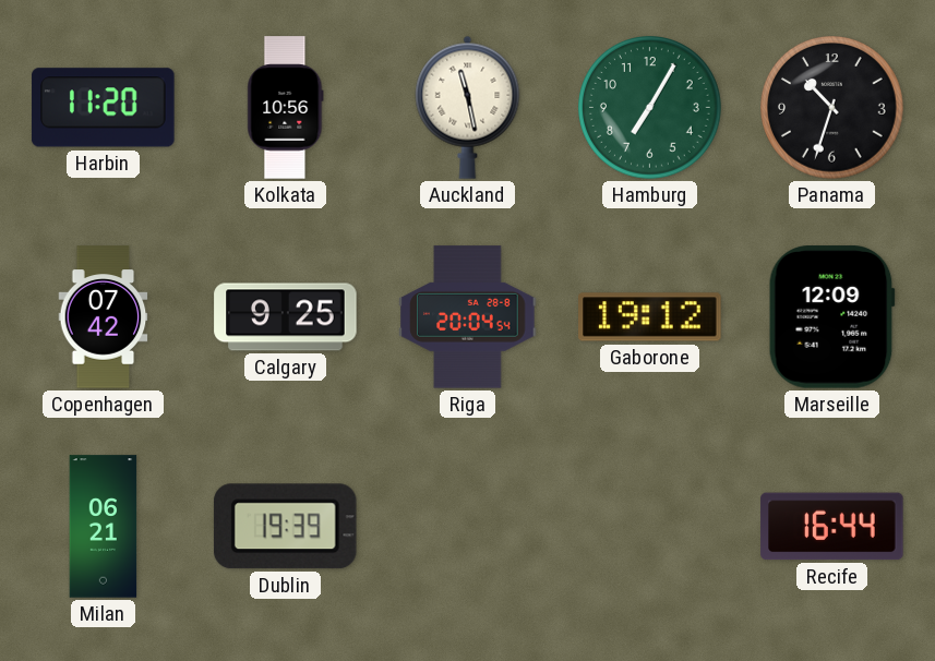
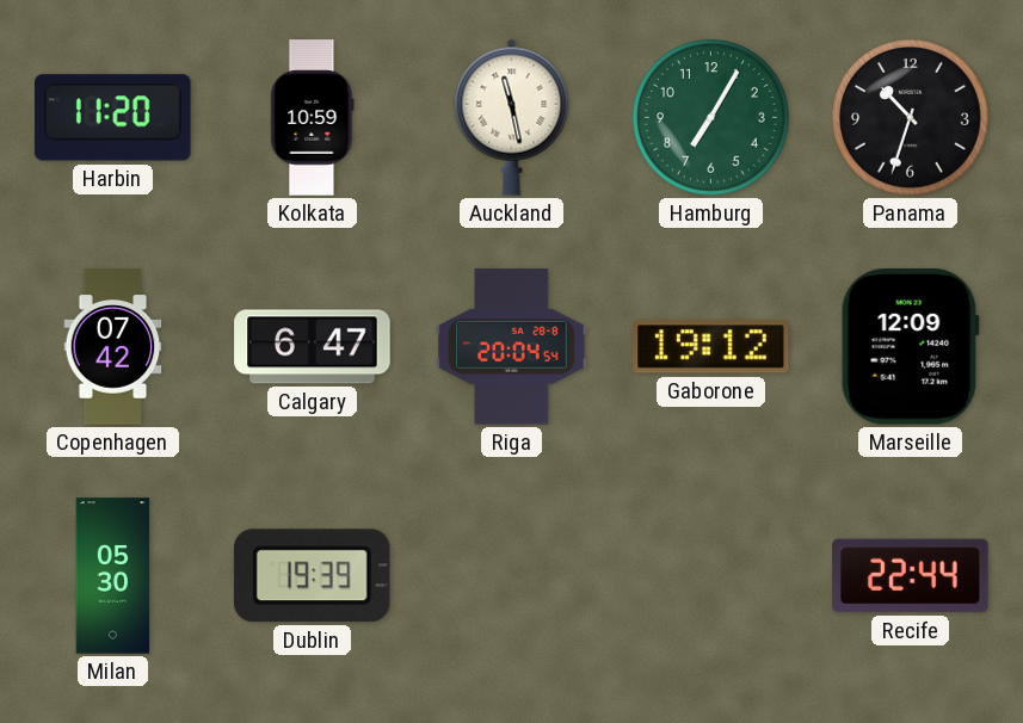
Kolkata: 10:56 -> 10:59
Calgary: 9:25 -> 6:47
Milan: 06:21 -> 05:30
Recife: 16:44 -> 22:44
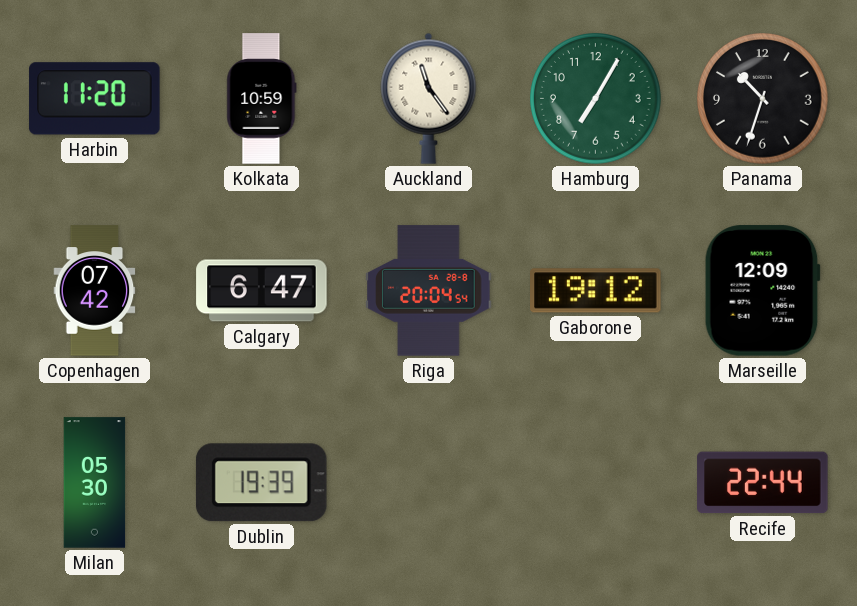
Auckland: 11:28 -> 11:24
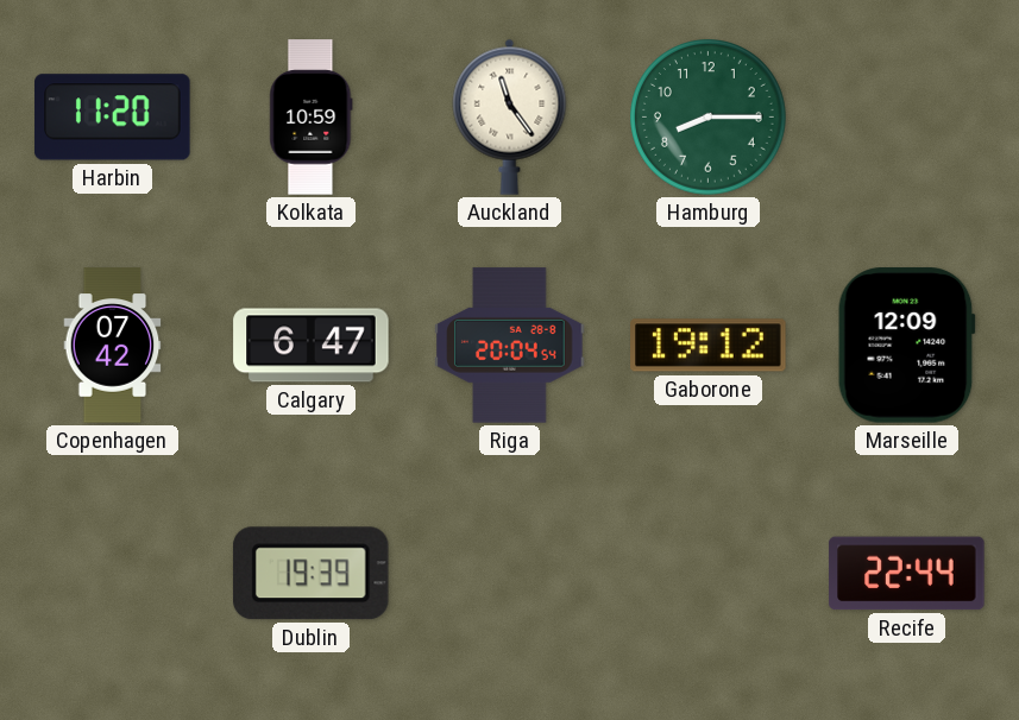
Hamburg: 7:05 -> 8:15
Panama: 10:33 -> none
Milan: 05:30 -> none
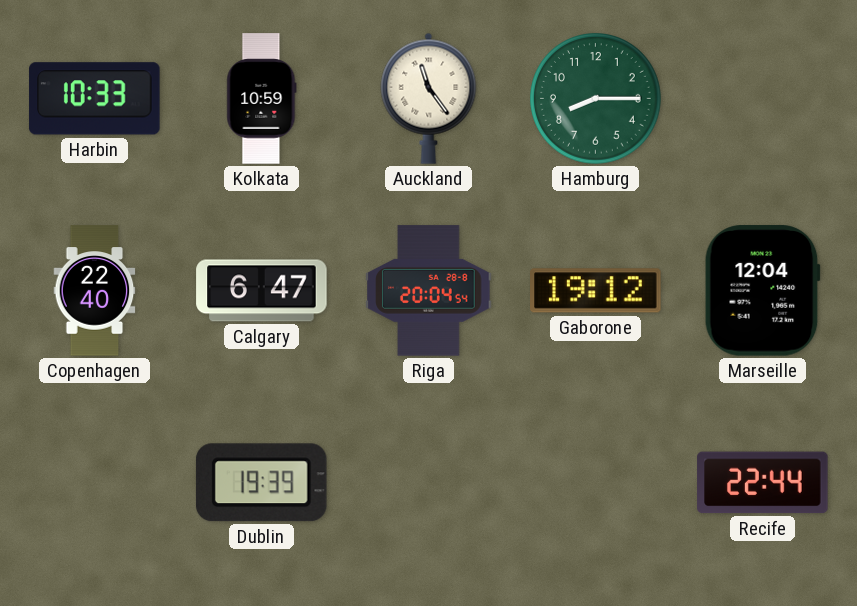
Harbin: 11:20 -> 10:33
Copenhagen: 07:42 -> 22:40
Marseille: 12:09 -> 12:04
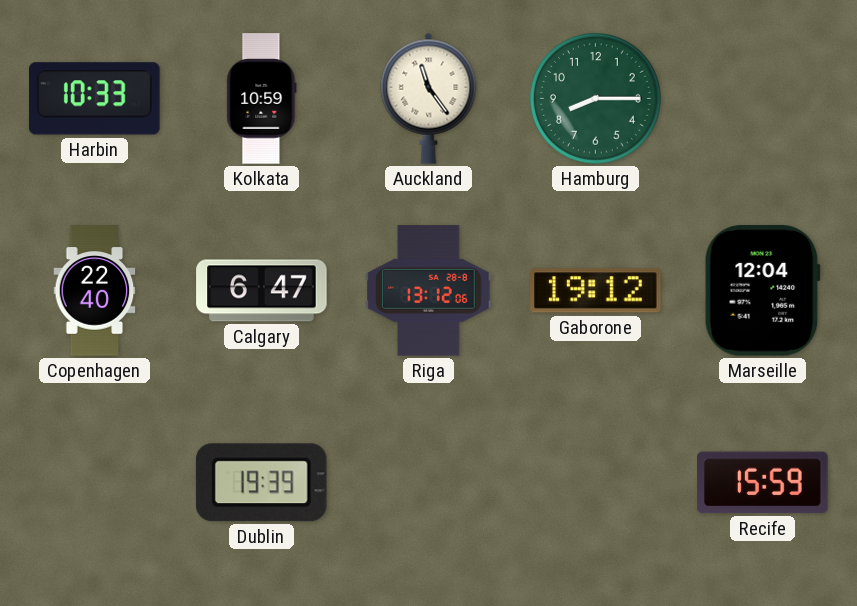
Riga: 20:04 -> 13:12
Recife: 22:44 -> 15:59
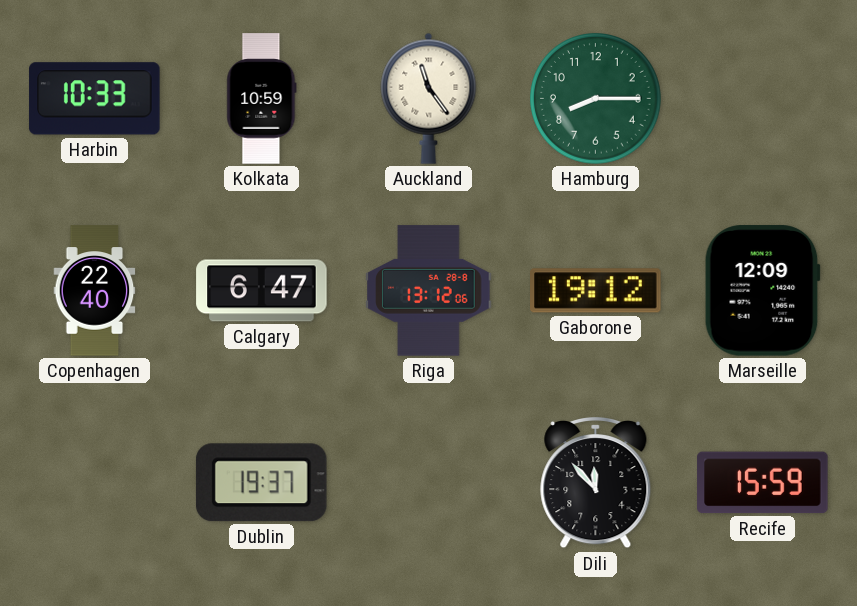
Marseille: 12:04 -> 12:09
Dublin: 19:39 -> 19:37
Dili: none -> 11:53
